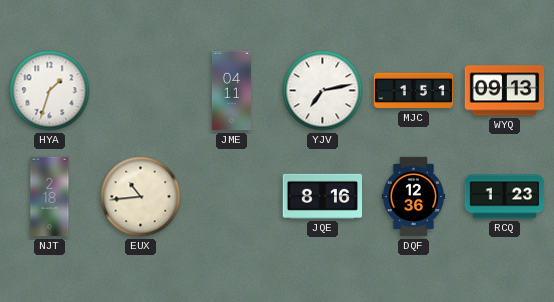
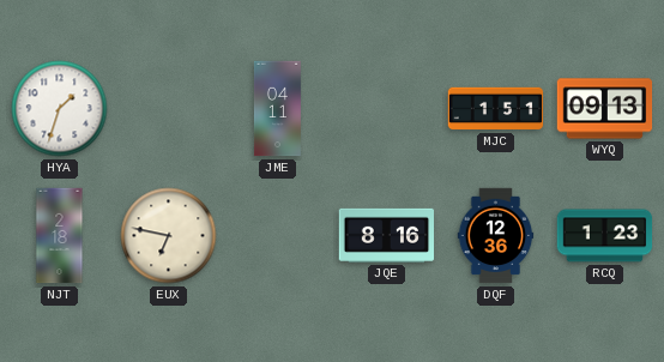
YJV: 7:13 -> none
EUX: 10:44 -> 6:47
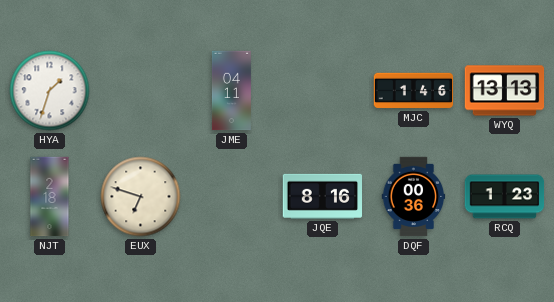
MJC: 1:51 -> 1:46
WYQ: 09:13 -> 13:13
EUX: 6:47 -> 6:48
DQF: 12:36 -> 00:36
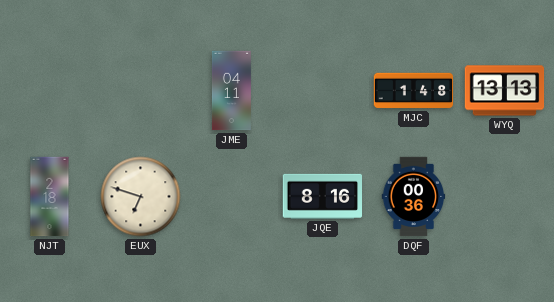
HYA: 1:33 -> none
MJC: 1:46 -> 1:48
RCQ: 1:23 -> none
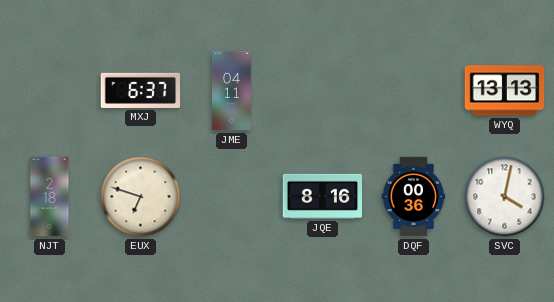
MXJ: none -> 6:37
MJC: 1:48 -> none
SVC: none -> 4:02
